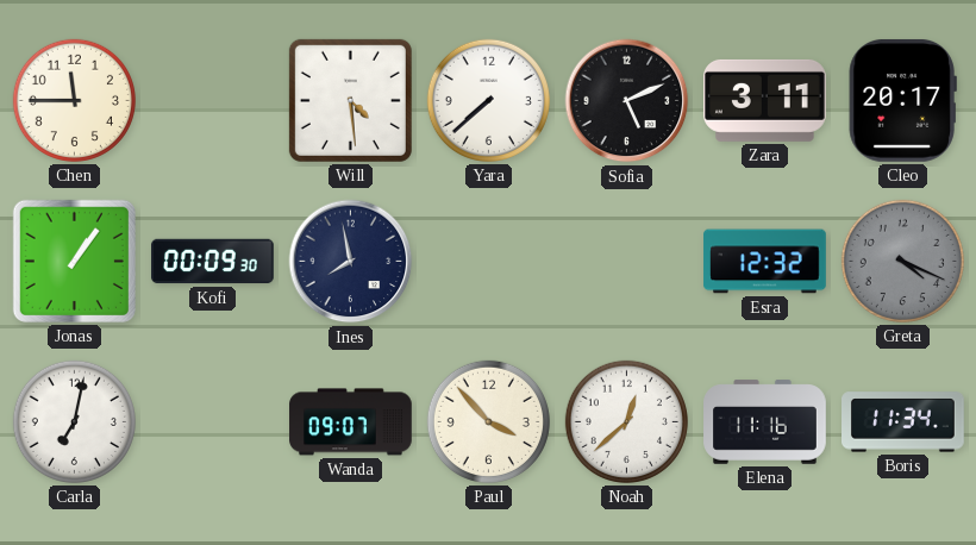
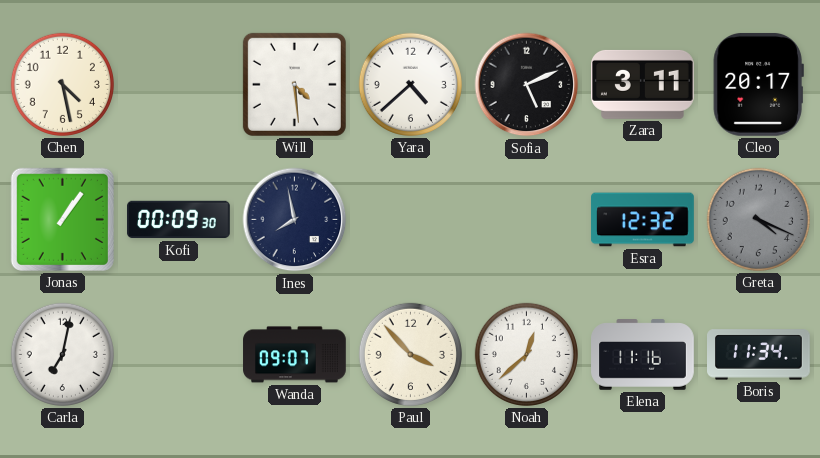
Chen: 11:45 -> 4:28
Yara: 7:38 -> 4:38
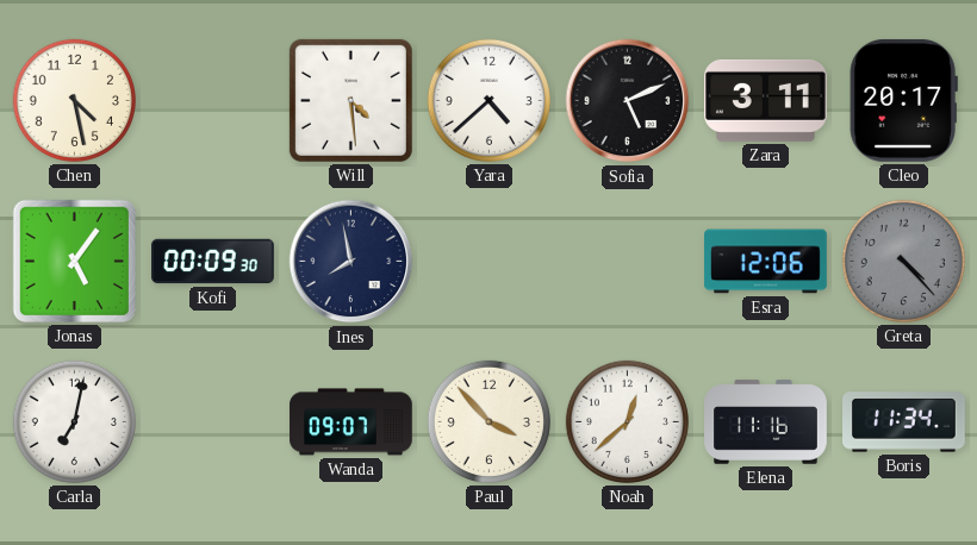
Jonas: 1:06 -> 5:06
Esra: 12:32 -> 12:06
Greta: 4:19 -> 4:23
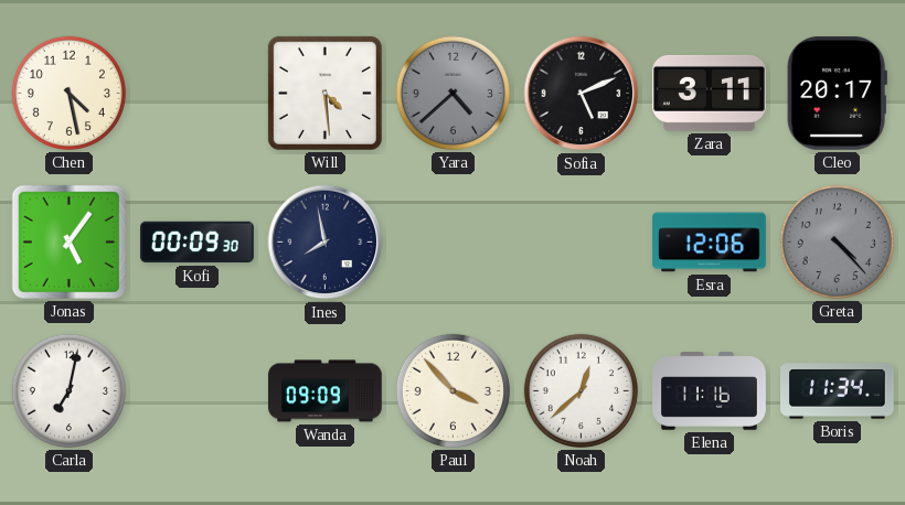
Yara dial: white -> grey
Wanda: 09:07 -> 09:09
